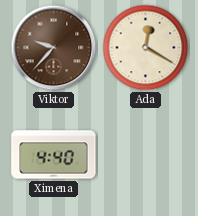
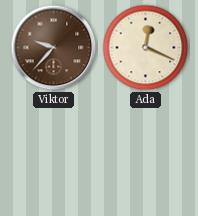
Ada: 12:20 -> 12:19
Ximena: 4:40 -> none
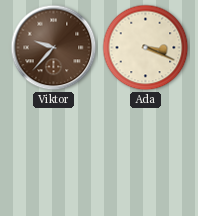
Ada: 12:19 -> 3:19
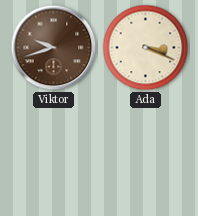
Viktor: 9:37 -> 9:42
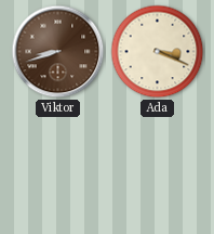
Viktor: 9:42 -> 8:42
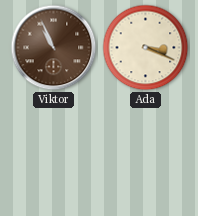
Viktor: 8:42 -> 10:56
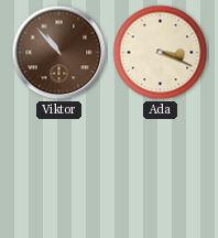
Viktor: 10:56 -> 10:53
